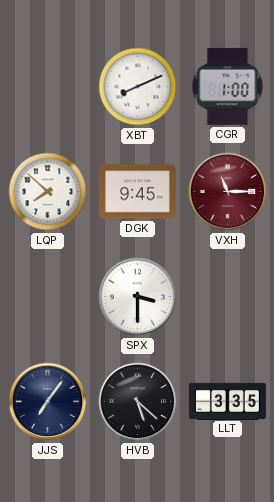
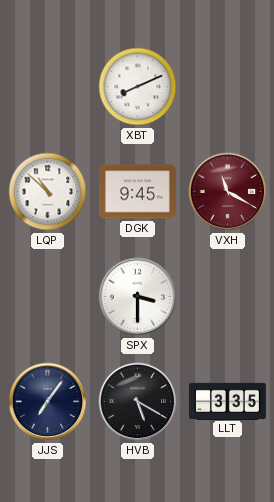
CGR: 1:00 -> none
LQP: 7:52 -> 10:52
VXH: 11:15 -> 11:20
HVB: 5:22 -> 5:20
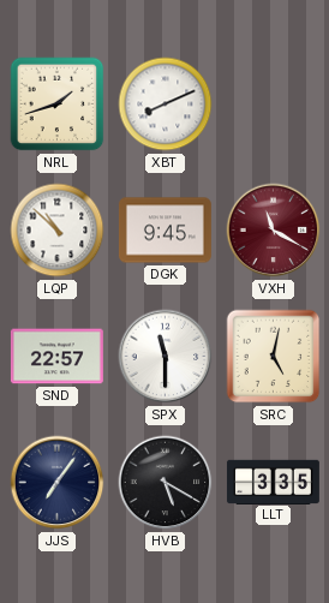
NRL: none -> 1:42
SND: none -> 22:57
SPX: 3:30 -> 11:30
SRC: none -> 5:02
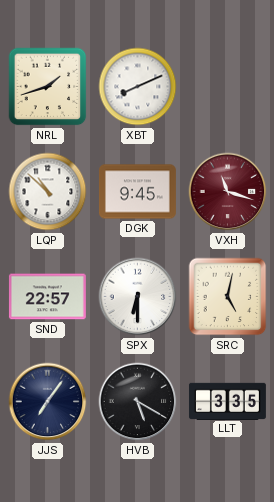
VXH: 11:20 -> 11:18
SPX: 11:30 -> 6:30
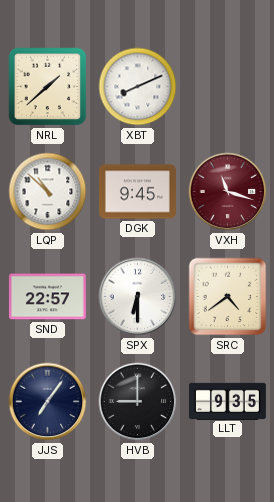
NRL: 1:42 -> 1:38
SRC: 5:02 -> 4:39
HVB: 5:20 -> 9:00
LLT: 3:35 -> 9:35
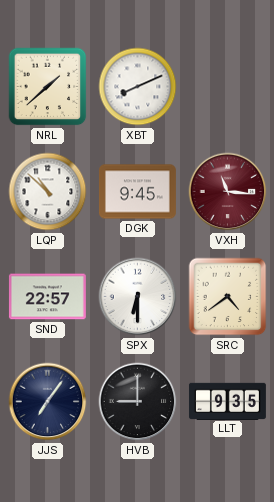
VXH: 11:18 -> 11:16
